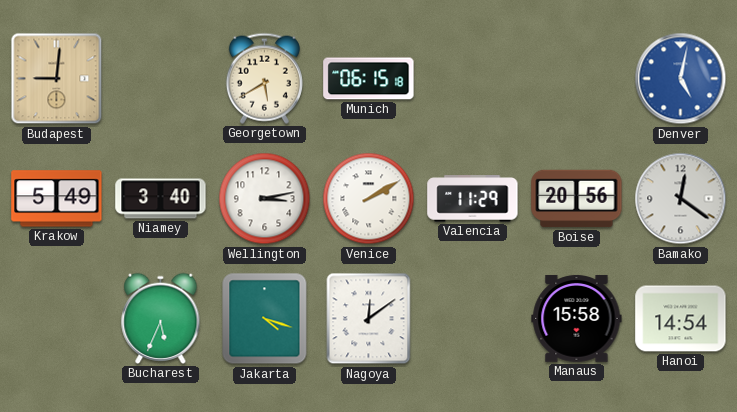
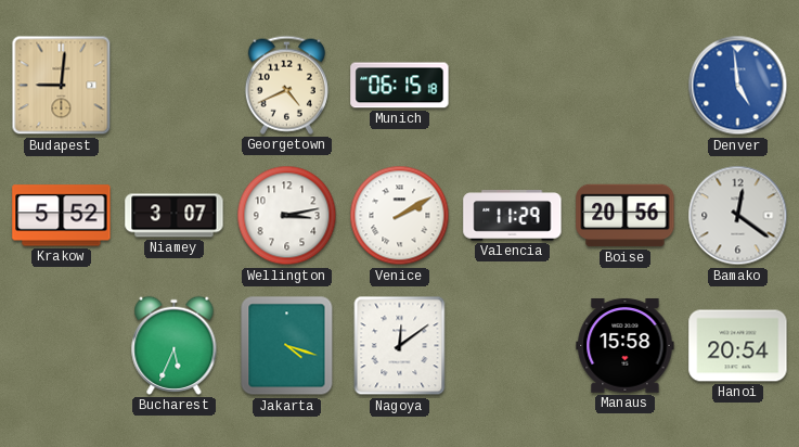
Georgetown: 5:40 -> 4:41
Denver: 5:02 -> 4:59
Krakow: 5:49 -> 5:52
Niamey: 3:40 -> 3:07
Hanoi: 14:54 -> 20:54
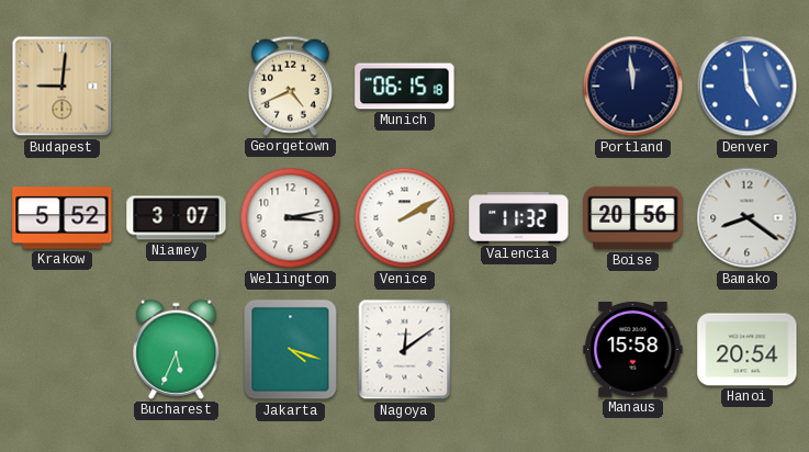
Portland: none -> 11:59
Valencia: 11:29 -> 11:32
Bamako: 12:21 -> 8:21
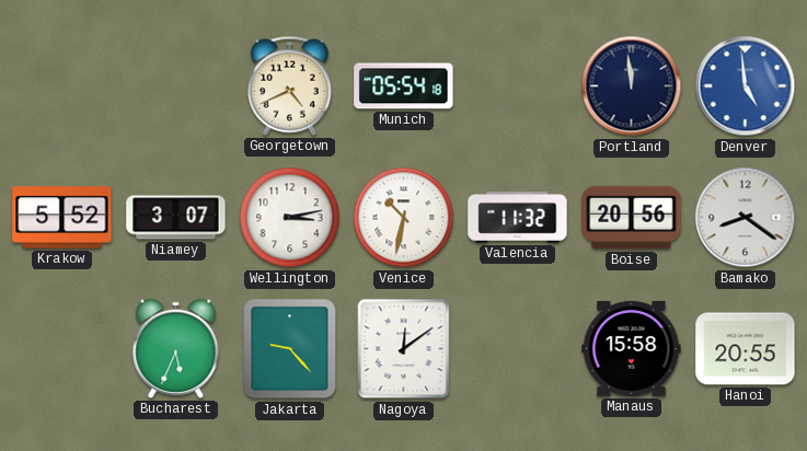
Budapest: 9:01 -> none
Munich: 06:15 -> 05:54
Venice: 2:10 -> 10:32
Jakarta: 4:18 -> 9:23
Hanoi: 20:54 -> 20:55
